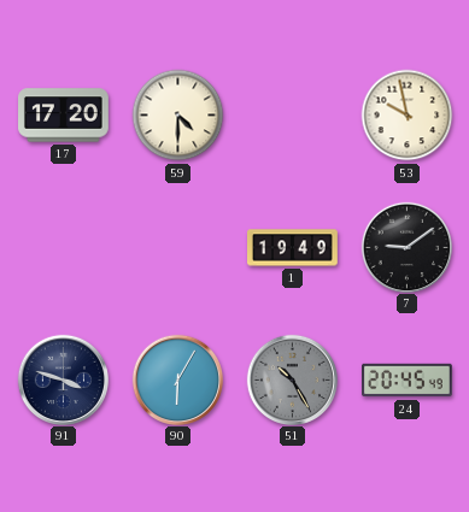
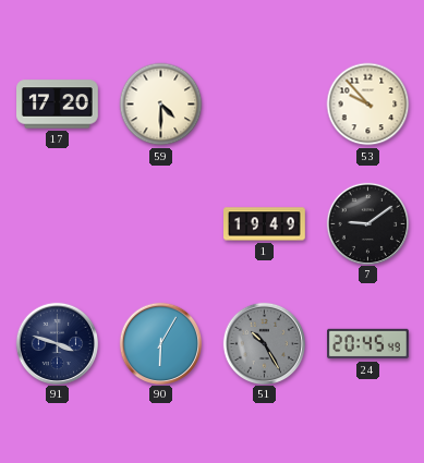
53: 9:58 -> 9:53
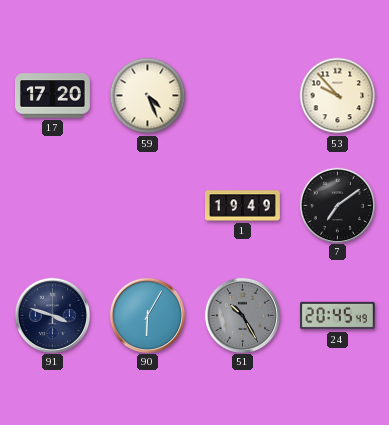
59: 4:30 -> 4:26
7: 9:09 -> 7:09
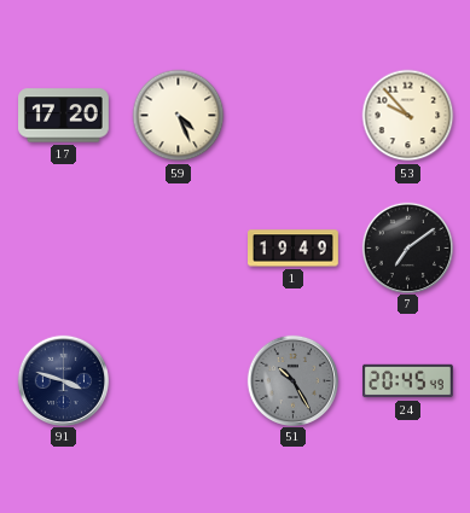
90: 6:05 -> none
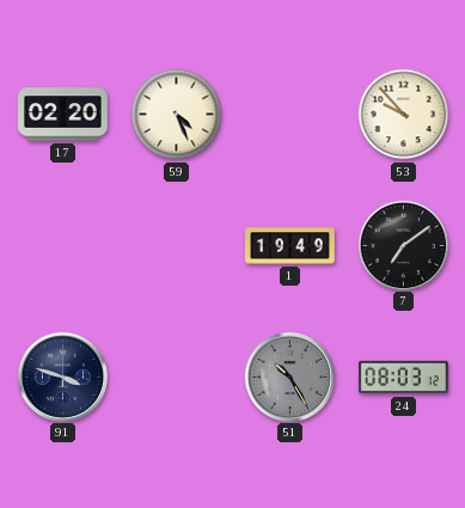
17: 17:20 -> 02:20
24: 20:45 -> 08:03
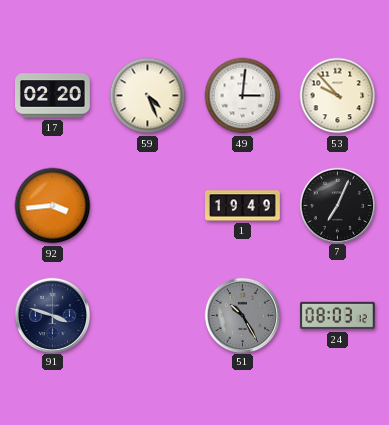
49: none -> 3:01
92: none -> 3:44
7: 7:09 -> 7:04
